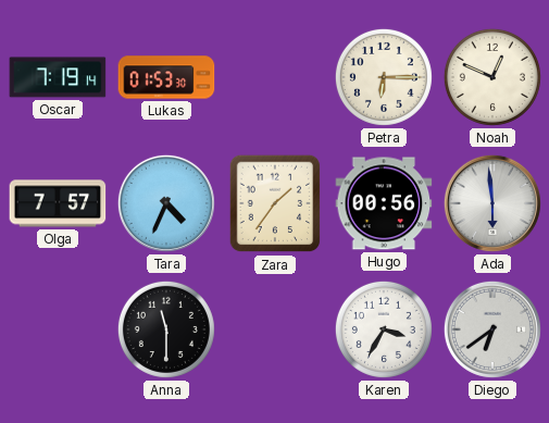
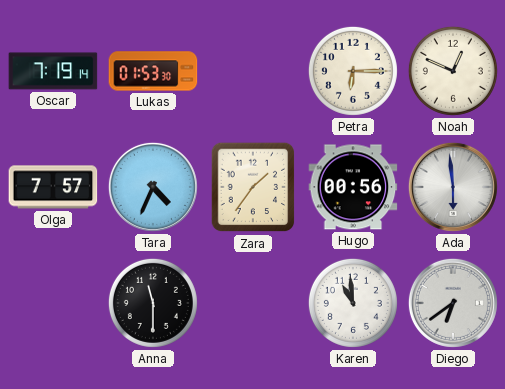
Karen: 3:35 -> 10:59
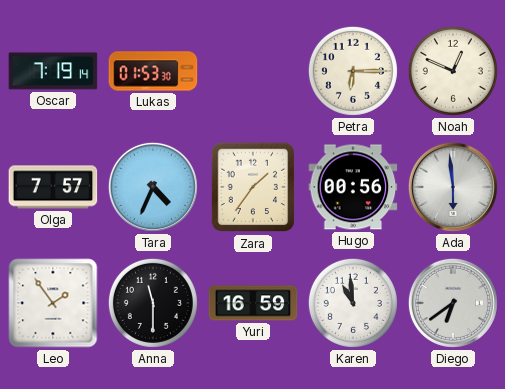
Leo: none -> 1:54
Yuri: none -> 16:59
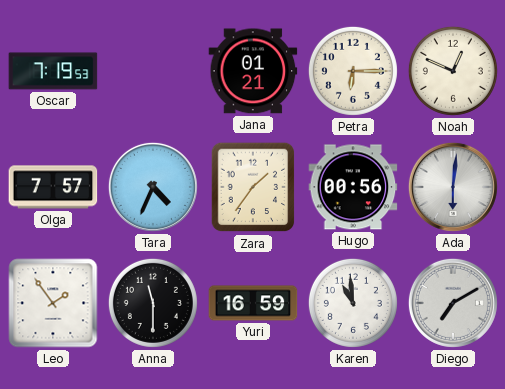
Oscar: 7:19:14 -> 7:19:53
Lukas: 01:53 -> none
Jana: none -> 01:21
Ada: 5:59 -> 6:01
Diego: 6:39 -> 7:10
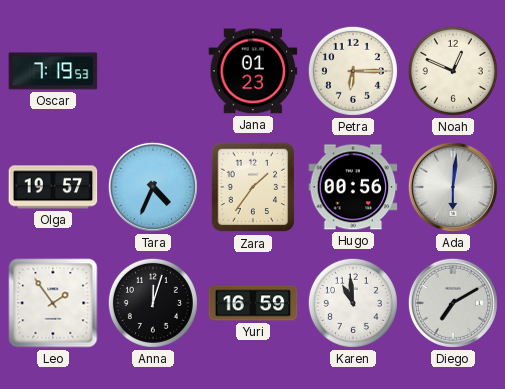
Jana: 01:21 -> 01:23
Olga: 7:57 -> 19:57
Anna: 11:30 -> 12:03
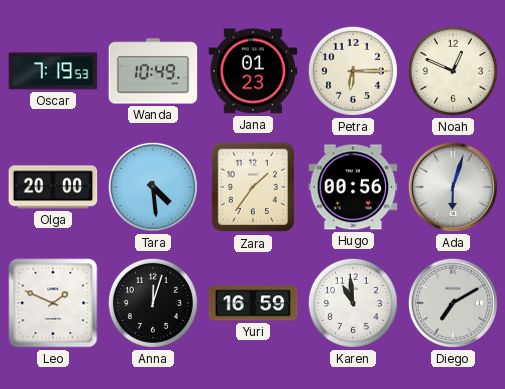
Wanda: none -> 10:49
Olga: 19:57 -> 20:00
Tara: 4:34 -> 4:29
Ada: 6:01 -> 6:03
Leo: 1:54 -> 1:49
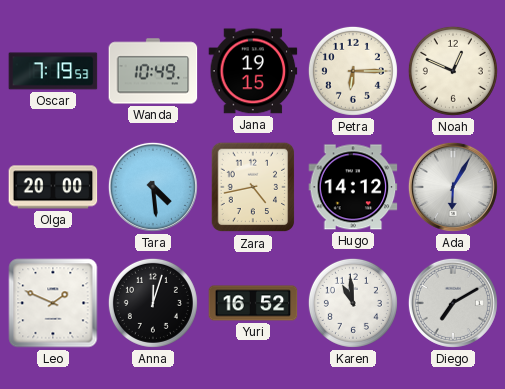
Jana: 01:23 -> 19:15
Zara: 1:36 -> 4:43
Hugo: 00:56 -> 14:12
Ada: 6:03 -> 6:05
Yuri: 16:59 -> 16:52
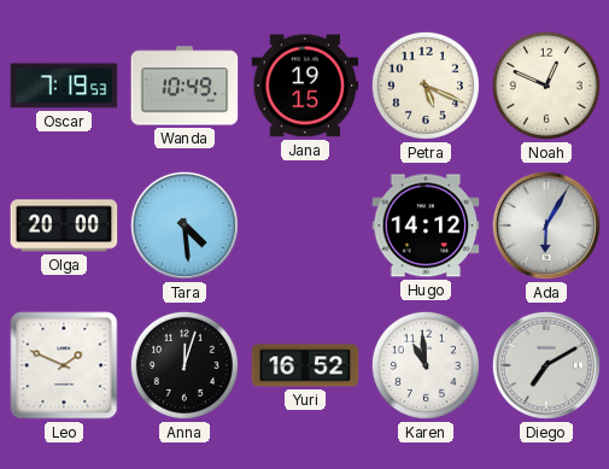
Petra: 6:15 -> 5:19
Zara: 4:43 -> none
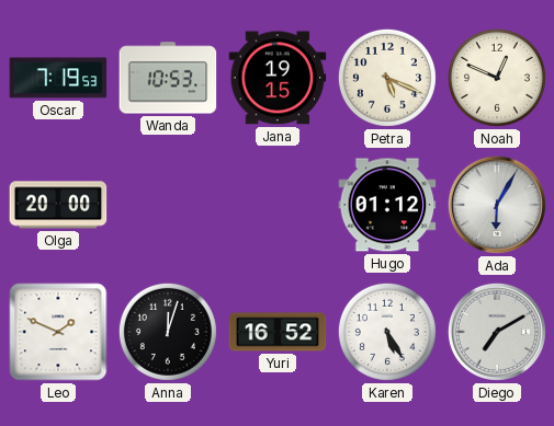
Wanda: 10:49 -> 10:53
Tara: 4:29 -> none
Hugo: 14:12 -> 01:12
Karen: 10:59 -> 5:25
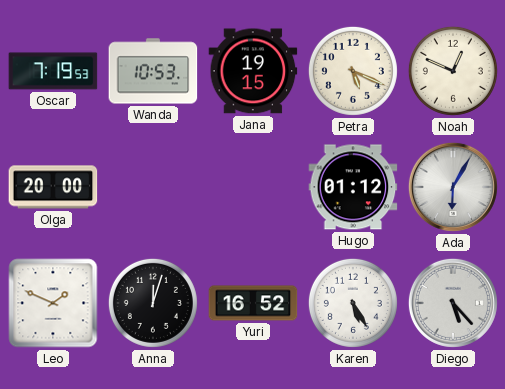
Diego: 7:10 -> 5:23
